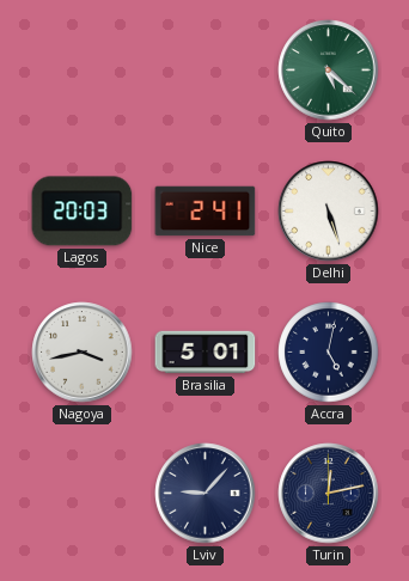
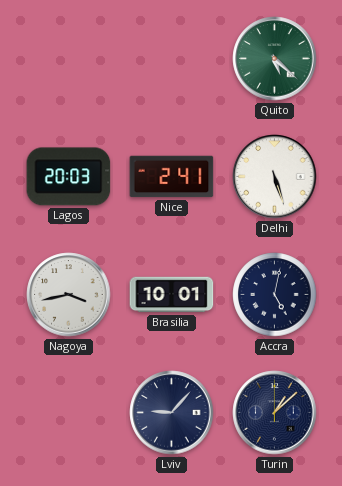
Brasilia: 5:01 -> 10:01
Turin: 12:13 -> 1:08
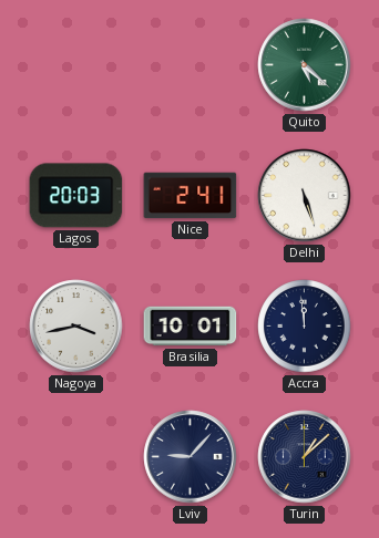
Accra: 5:02 -> 11:59
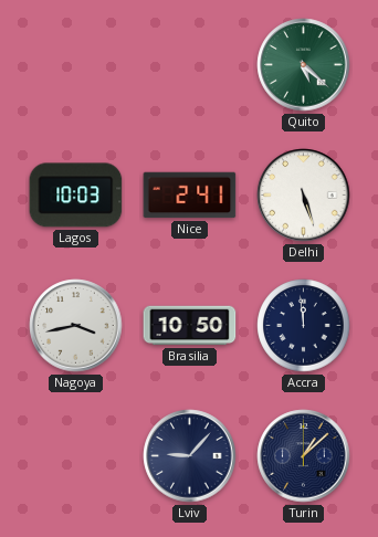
Lagos: 20:03 -> 10:03
Brasilia: 10:01 -> 10:50
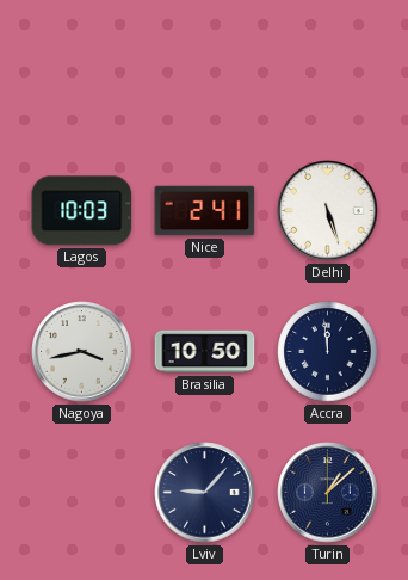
Quito: 5:22 -> none
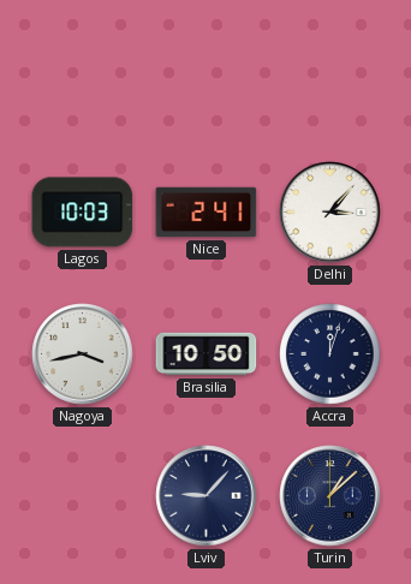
Delhi: 5:27 -> 3:07
Accra: 11:59 -> 12:03
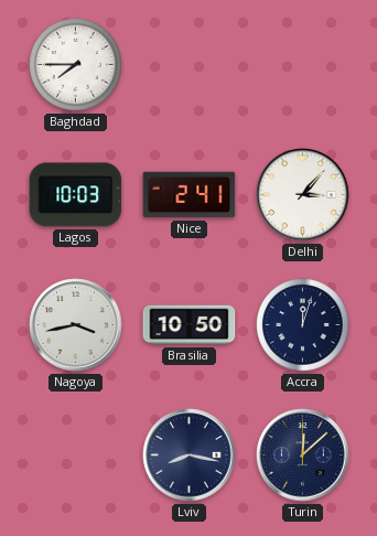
Baghdad: none -> 7:45
Lviv: 9:07 -> 8:17
Turin: 1:08 -> 12:08
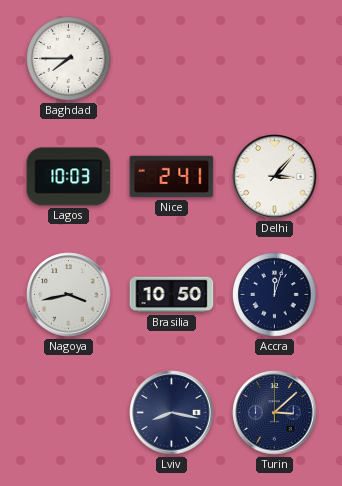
Turin: 12:08 -> 3:08
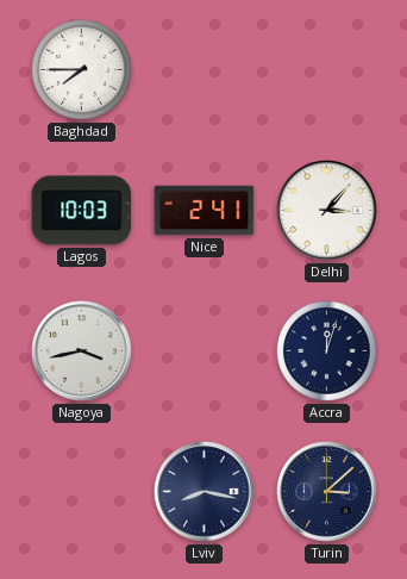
Brasilia: 10:50 -> none
